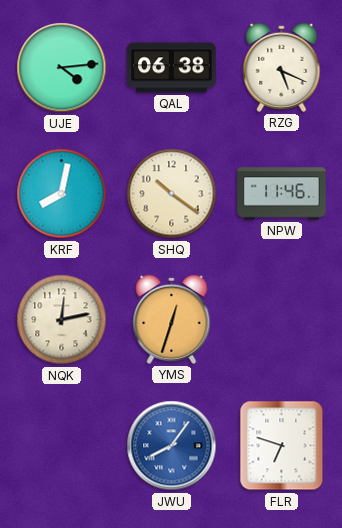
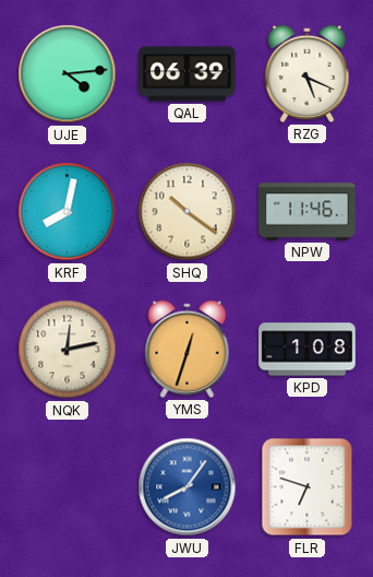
QAL: 06:38 -> 06:39
KPD: none -> 1:08
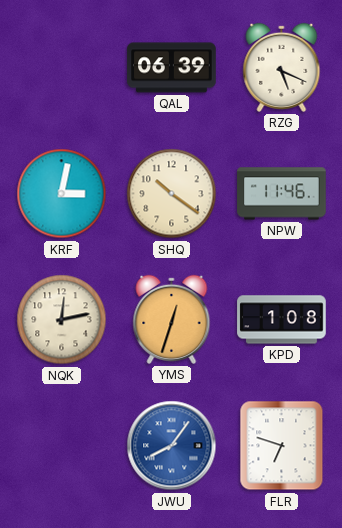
UJE: 4:14 -> none
KRF: 8:02 -> 3:02
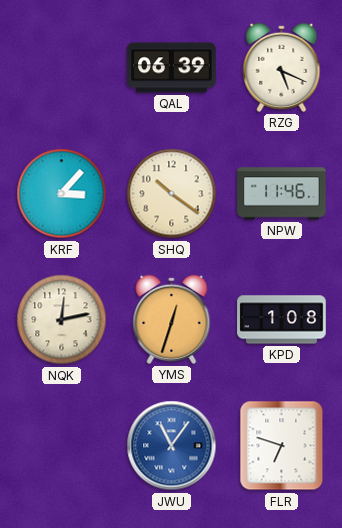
KRF: 3:02 -> 3:07
JWU: 8:06 -> 11:06
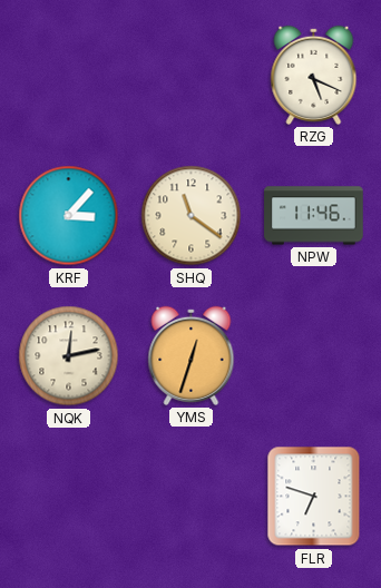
QAL: 06:39 -> none
SHQ: 10:21 -> 11:21
KPD: 1:08 -> none
JWU: 11:06 -> none
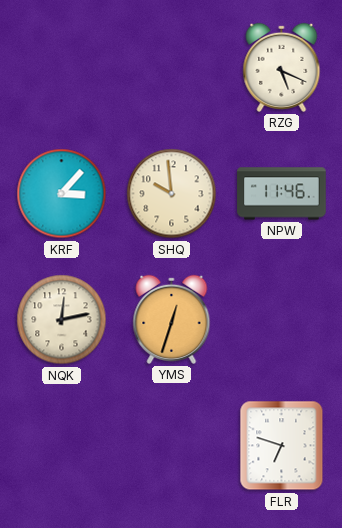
SHQ: 11:21 -> 9:59
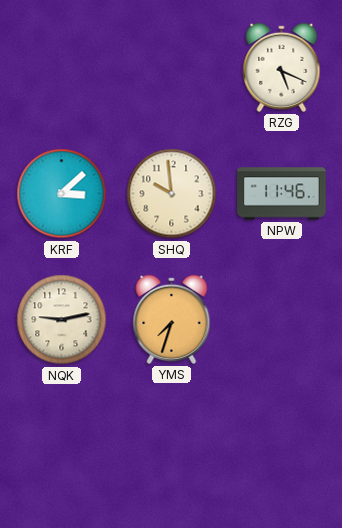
KRF: 3:07 -> 3:08
NQK: 12:13 -> 9:13
YMS: 12:33 -> 7:33
FLR: 6:48 -> none
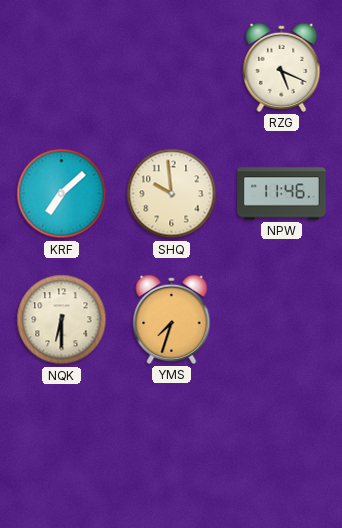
KRF: 3:08 -> 7:08
NQK: 9:13 -> 6:30
